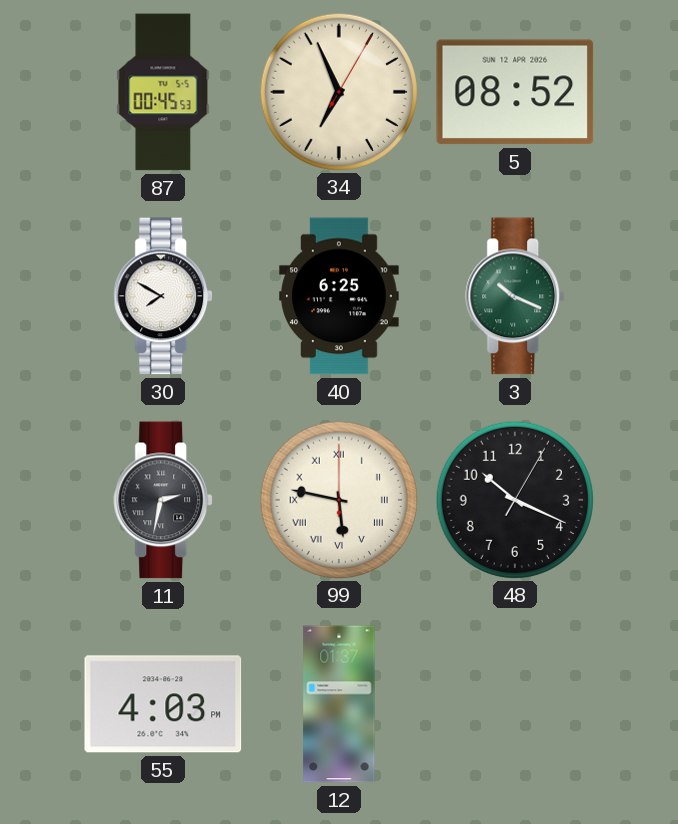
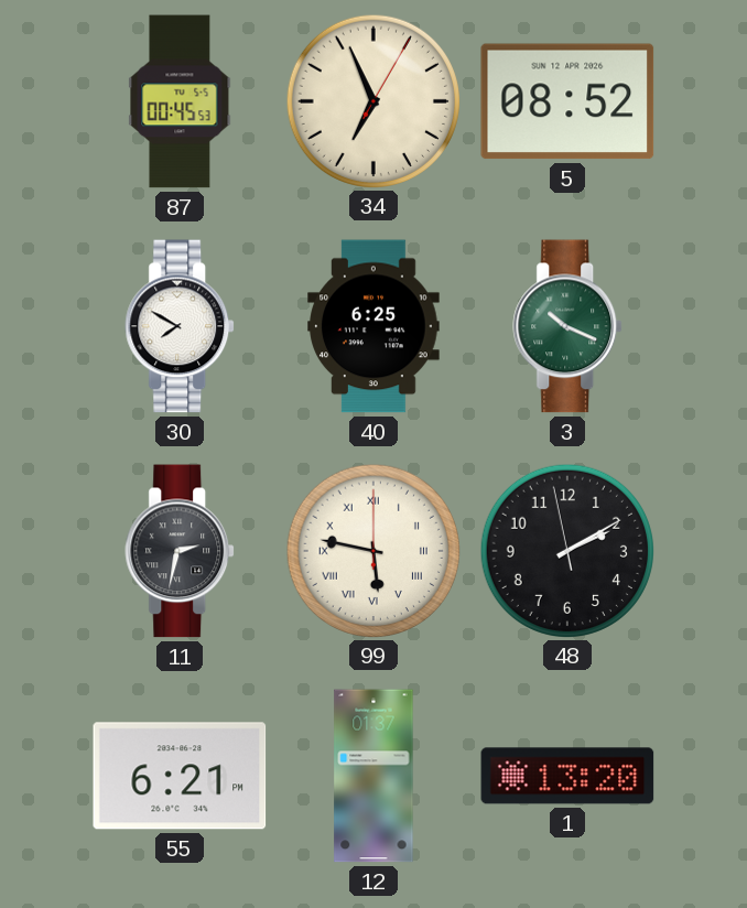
48: 10:19 -> 2:09
55: 4:03 -> 6:21
1: none -> 13:20
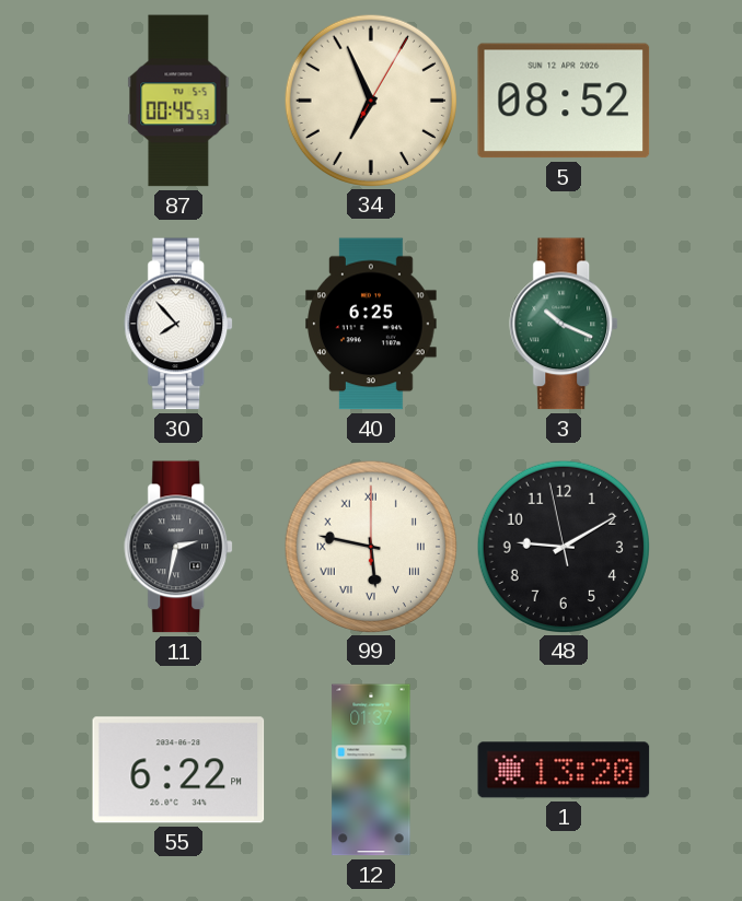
30: 7:50 -> 7:53
48: 2:09 -> 9:09
55: 6:21 -> 6:22
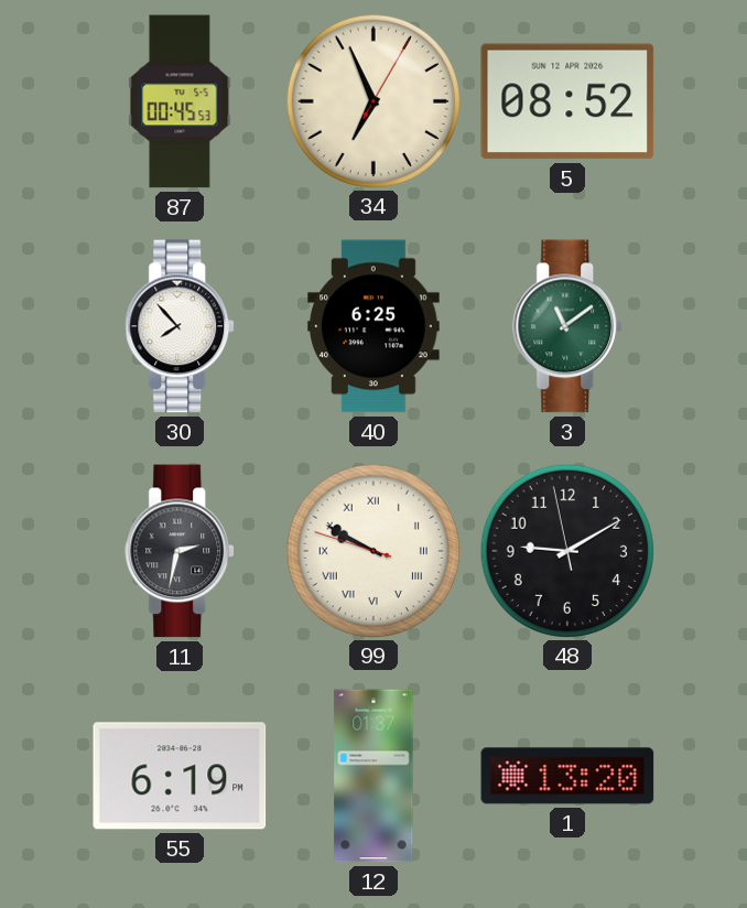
3: 10:19 -> 11:09
99: 5:47 -> 9:49
55: 6:22 -> 6:19
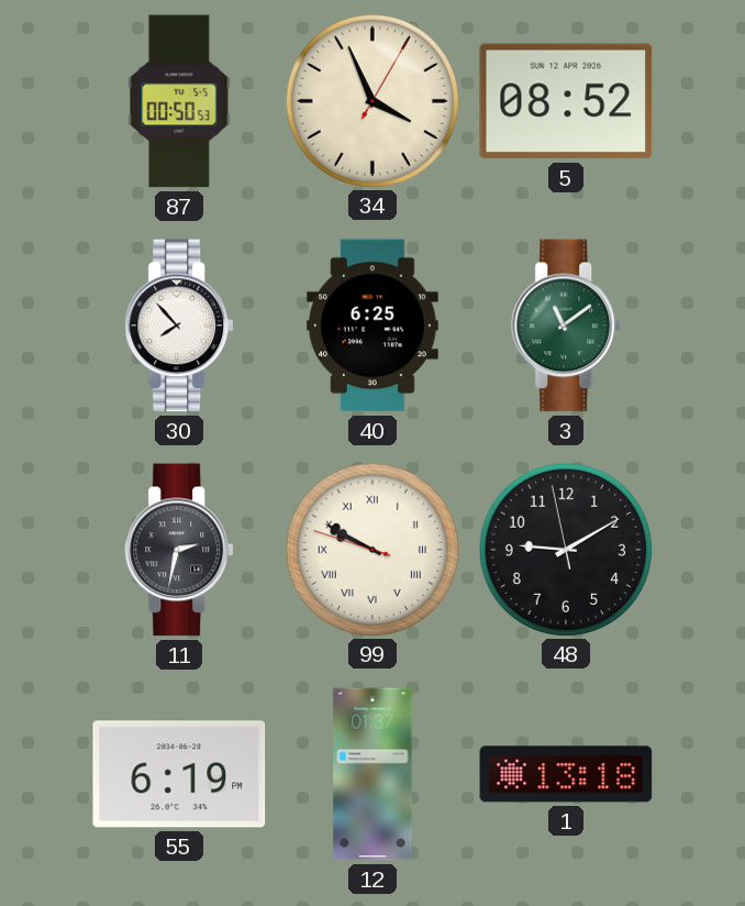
87: 00:45 -> 00:50
34: 6:56 -> 3:56
1: 13:20 -> 13:18
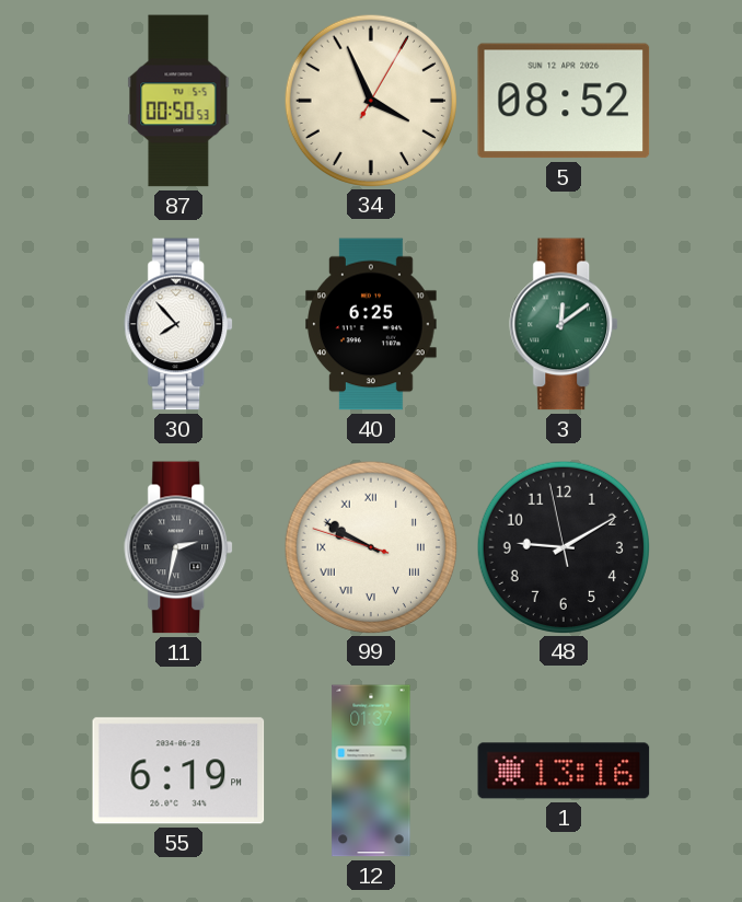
3: 11:09 -> 12:09
1: 13:18 -> 13:16
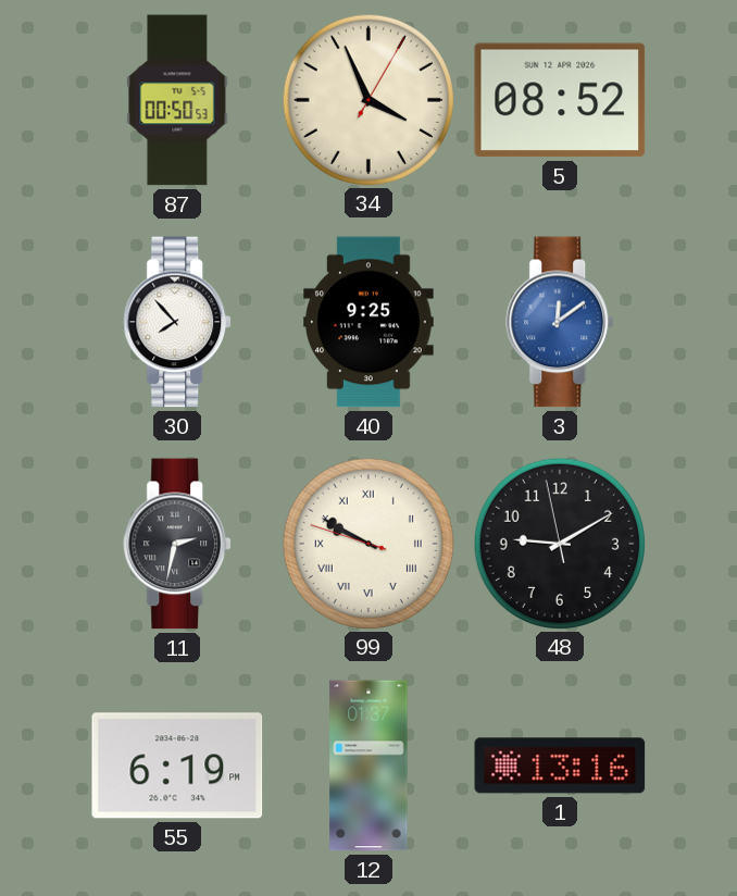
40: 6:25 -> 9:25
3 dial: green -> blue
